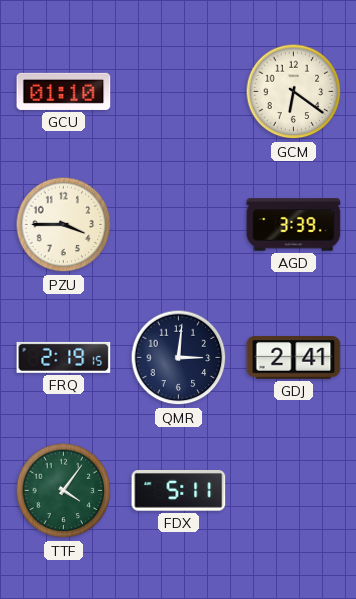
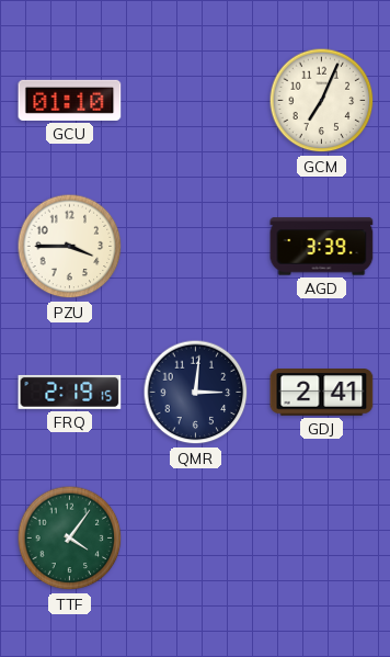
GCM: 6:21 -> 7:04
FDX: 5:11 -> none
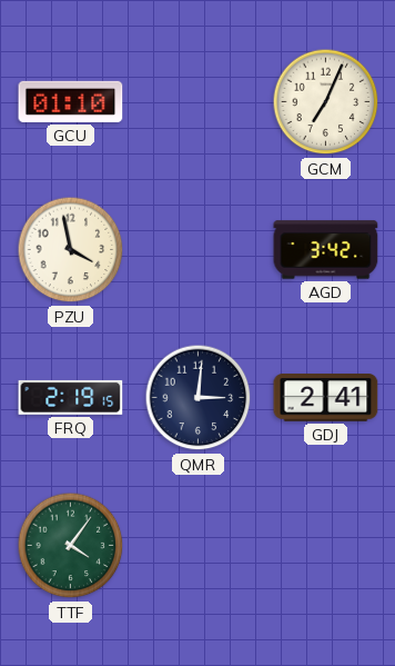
PZU: 3:45 -> 3:58
AGD: 3:39 -> 3:42
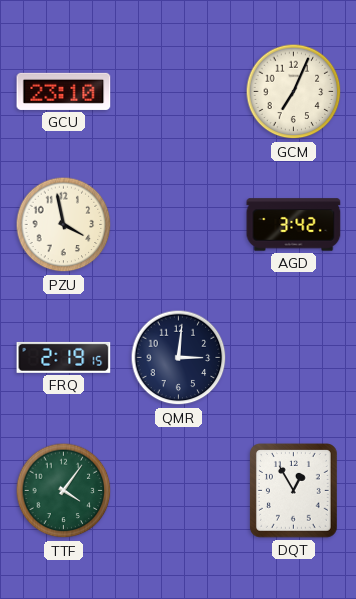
GCU: 01:10 -> 23:10
GDJ: 2:41 -> none
DQT: none -> 12:55
